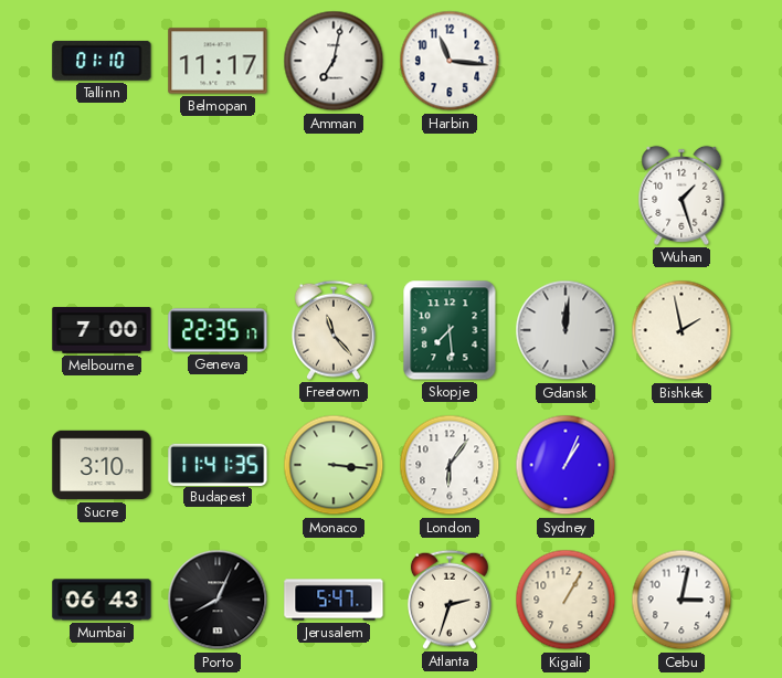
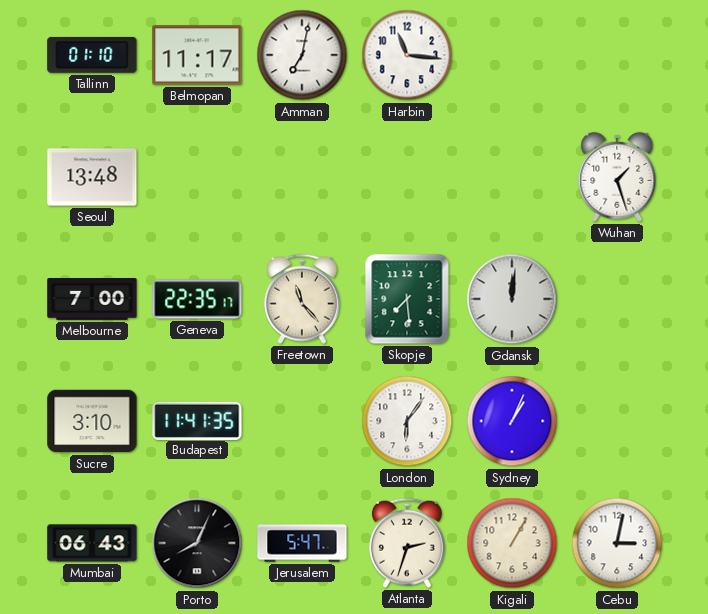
Seoul: none -> 13:48
Bishkek: 1:58 -> none
Monaco: 3:16 -> none
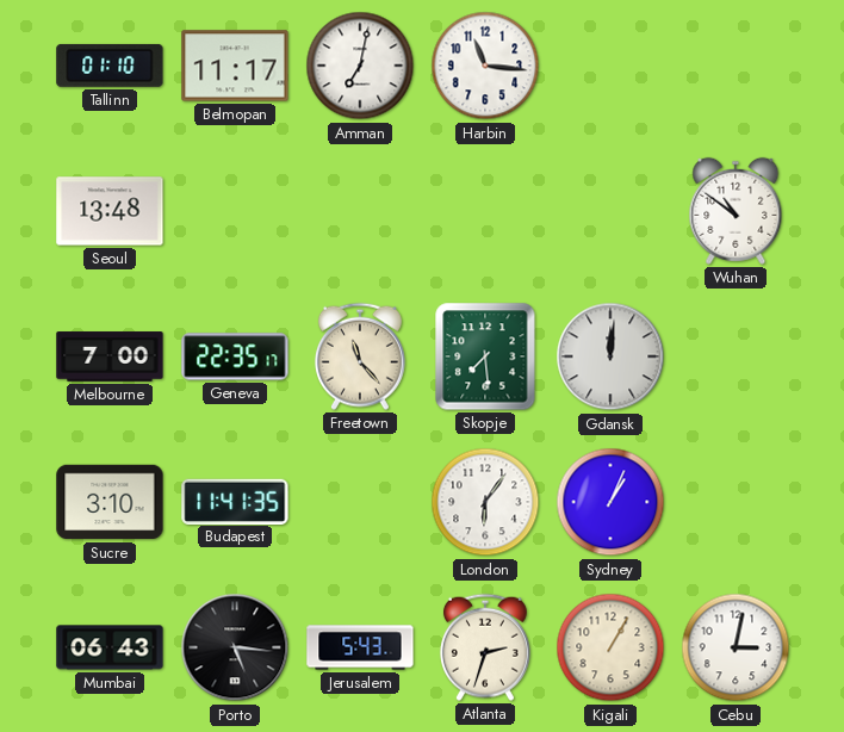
Wuhan: 1:27 -> 10:51
Porto: 8:04 -> 5:16
Jerusalem: 5:47 -> 5:43
